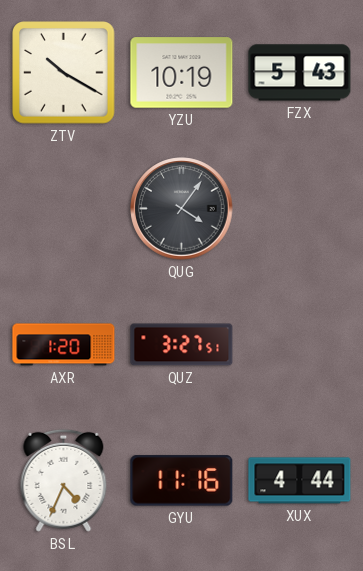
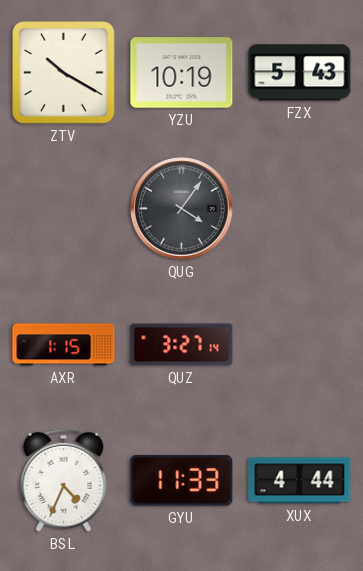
AXR: 1:20 -> 1:15
QUZ: 3:27:51 -> 3:27:14
GYU: 11:16 -> 11:33
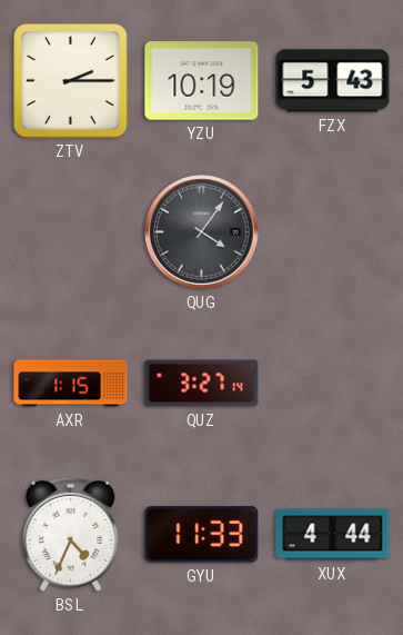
ZTV: 10:20 -> 2:15
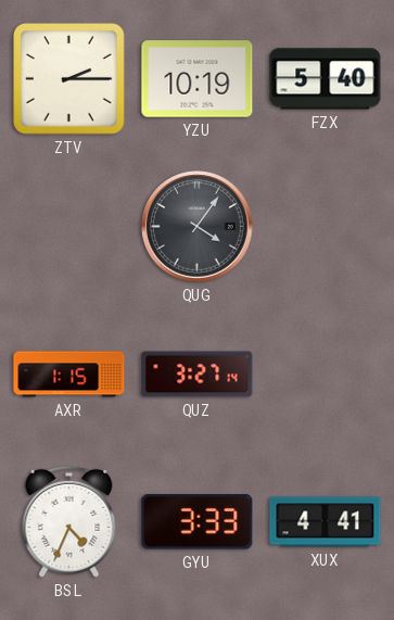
FZX: 5:43 -> 5:40
GYU: 11:33 -> 3:33
XUX: 4:44 -> 4:41
